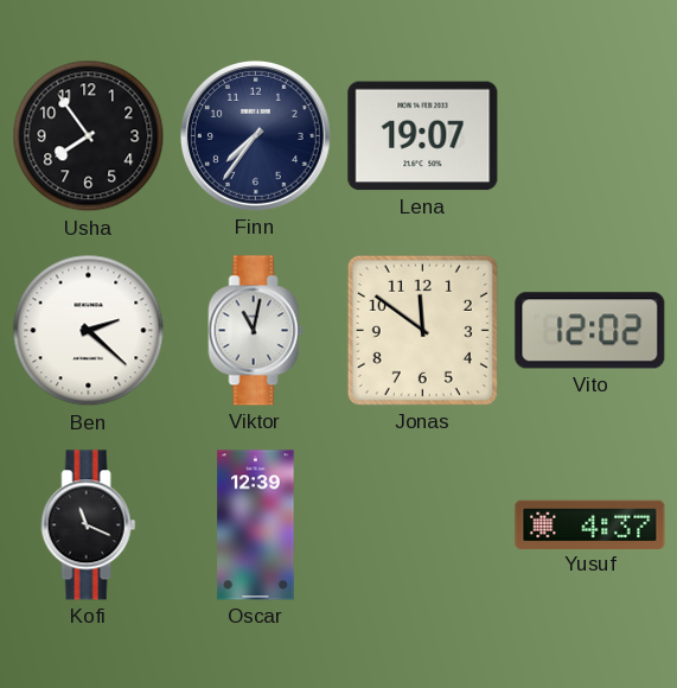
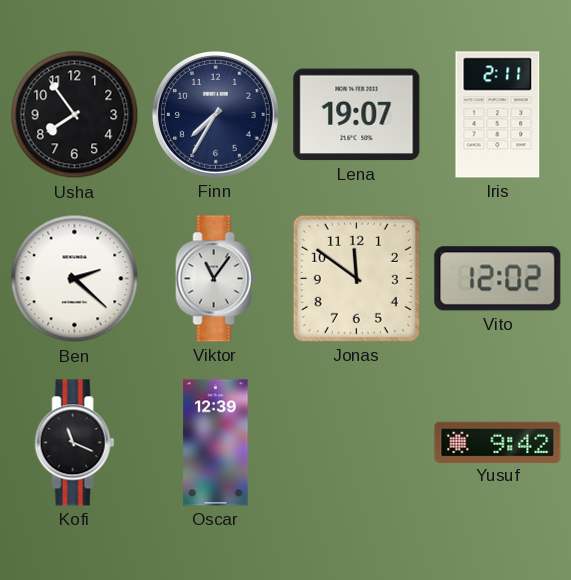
Finn: 7:36 -> 7:35
Iris: none -> 2:11
Viktor: 11:02 -> 11:06
Yusuf: 4:37 -> 9:42
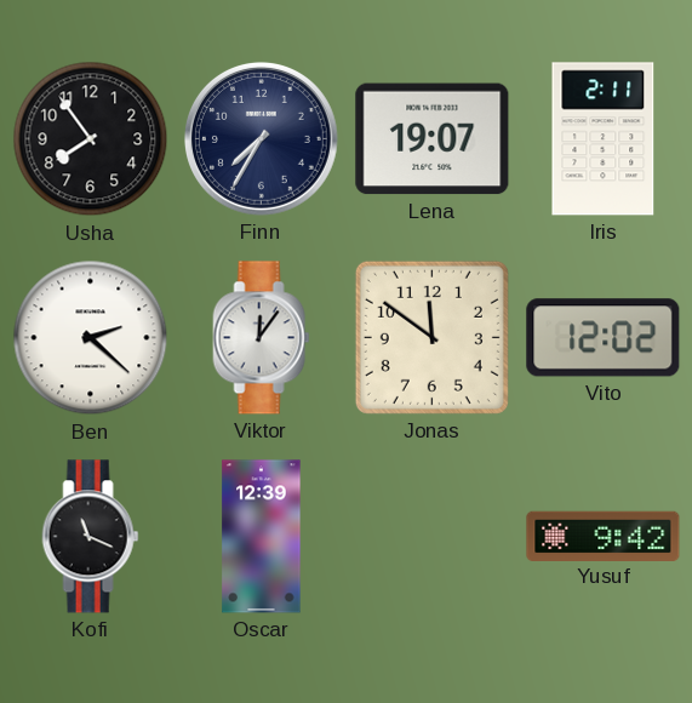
Viktor: 11:06 -> 12:06
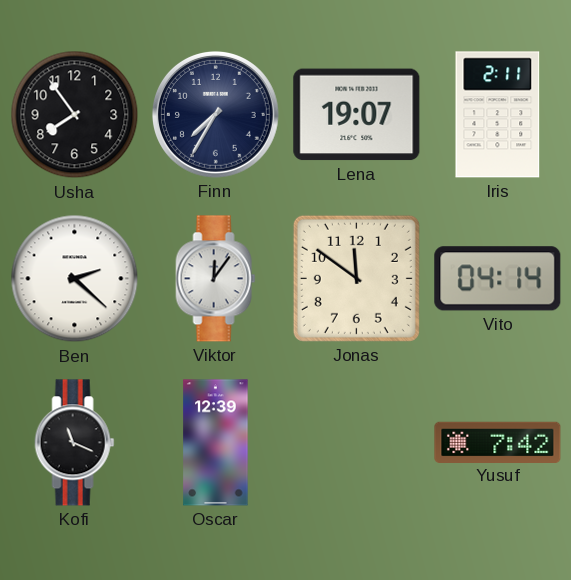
Vito: 12:02 -> 04:14
Yusuf: 9:42 -> 7:42
